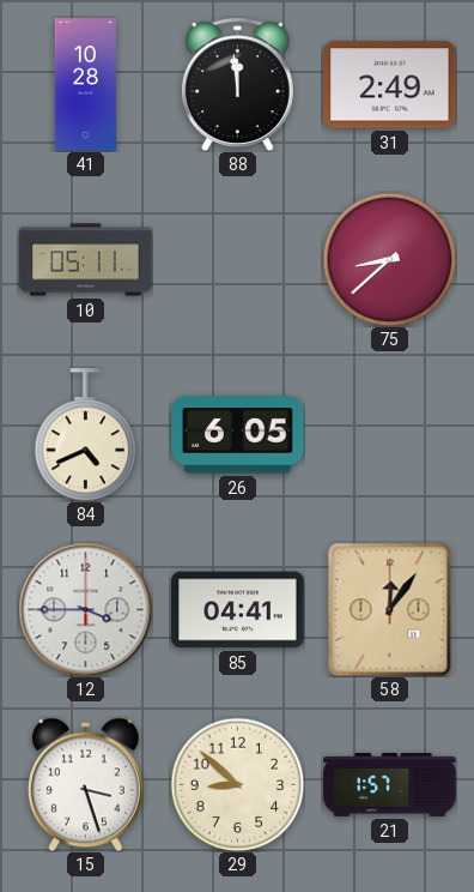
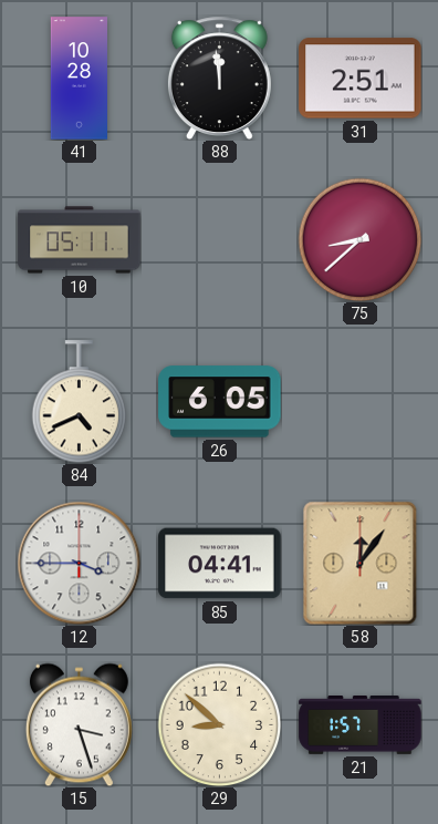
31: 2:49 -> 2:51
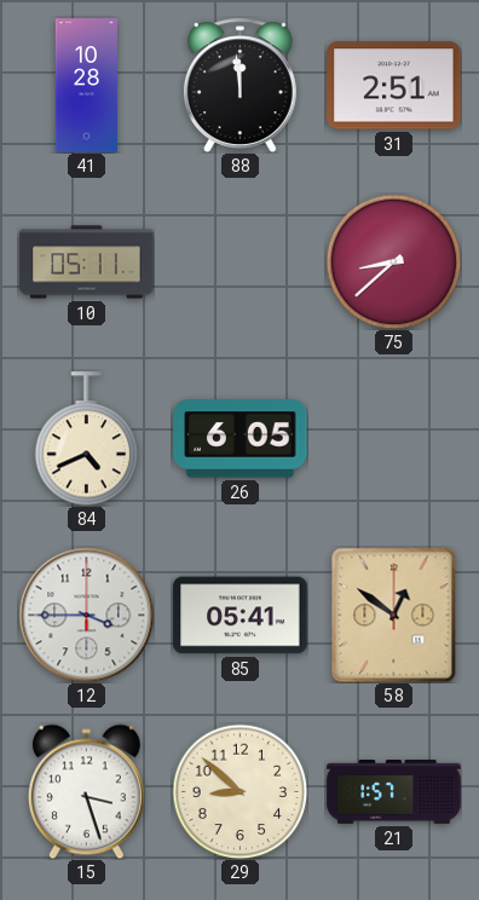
85: 04:41 -> 05:41
58: 12:06 -> 12:51
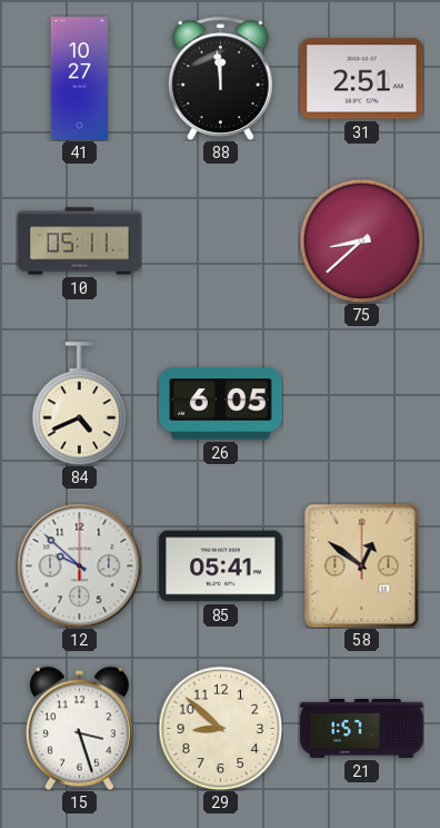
41: 10:28 -> 10:27
12: 3:45 -> 9:52
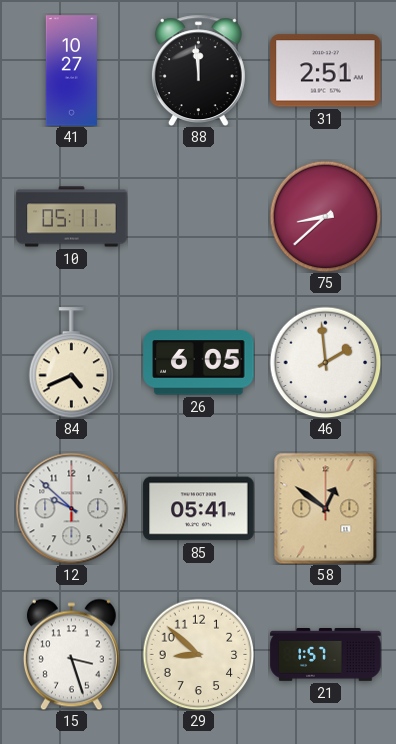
46: none -> 1:59
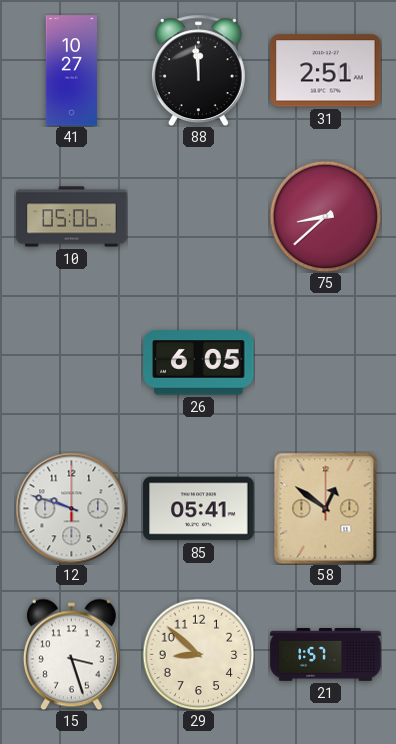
10: 05:11 -> 05:06
84: 4:41 -> none
46: 1:59 -> none
12: 9:52 -> 9:48
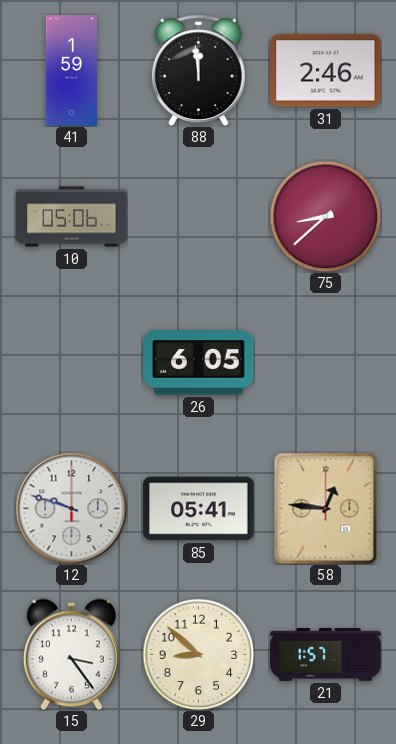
41: 10:27 -> 1:59
31: 2:51 -> 2:46
58: 12:51 -> 12:46
15: 3:27 -> 3:24
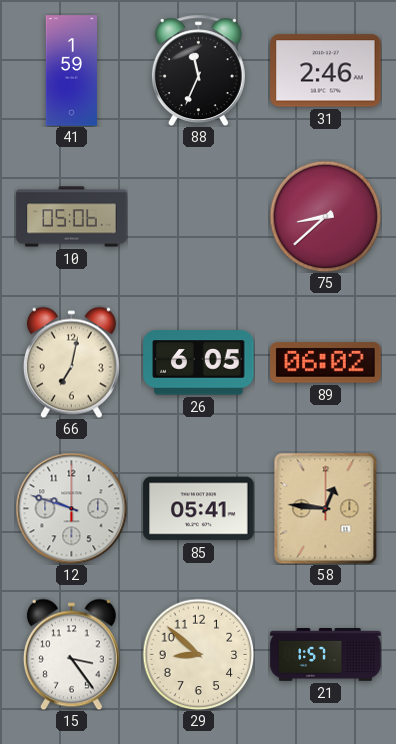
88: 11:59 -> 11:34
66: none -> 7:02
89: none -> 06:02
